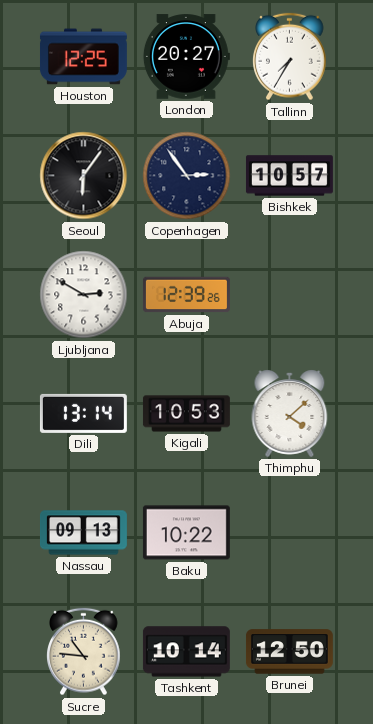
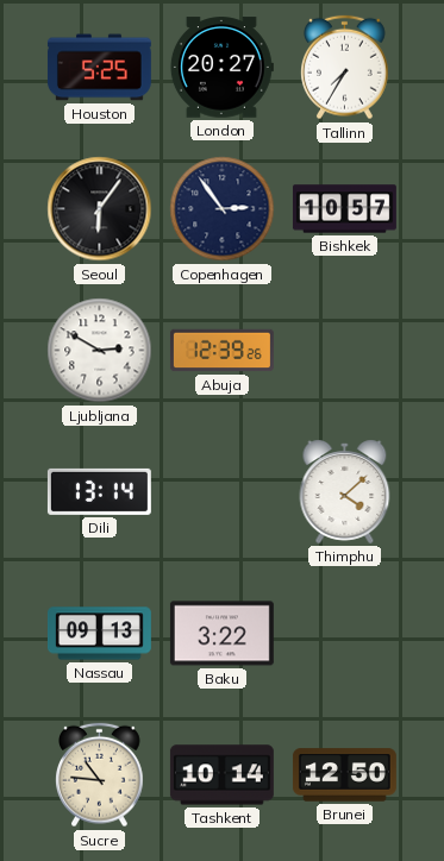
Houston: 12:25 -> 5:25
Kigali: 10:53 -> none
Baku: 10:22 -> 3:22
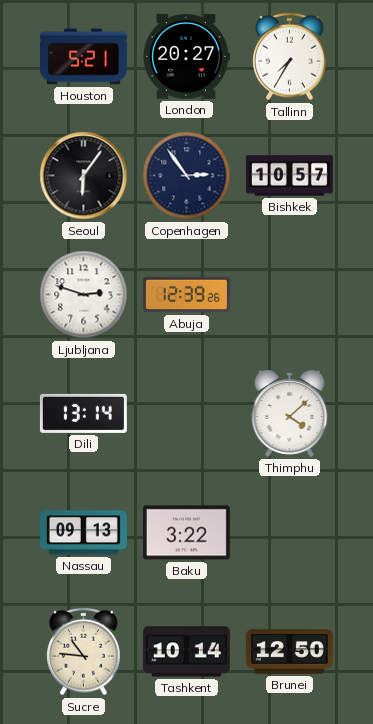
Houston: 5:25 -> 5:21
Ljubljana: 2:50 -> 2:48
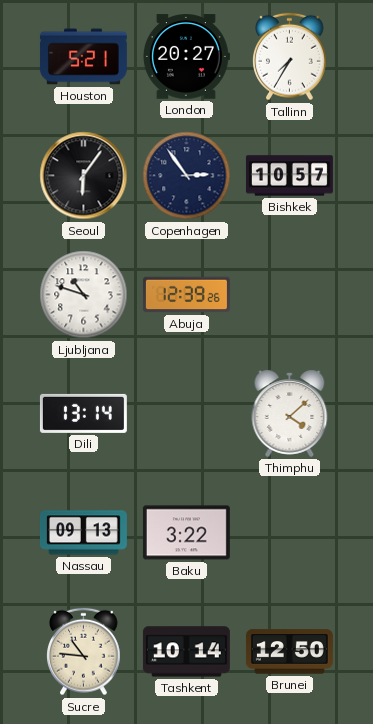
Ljubljana: 2:48 -> 10:48
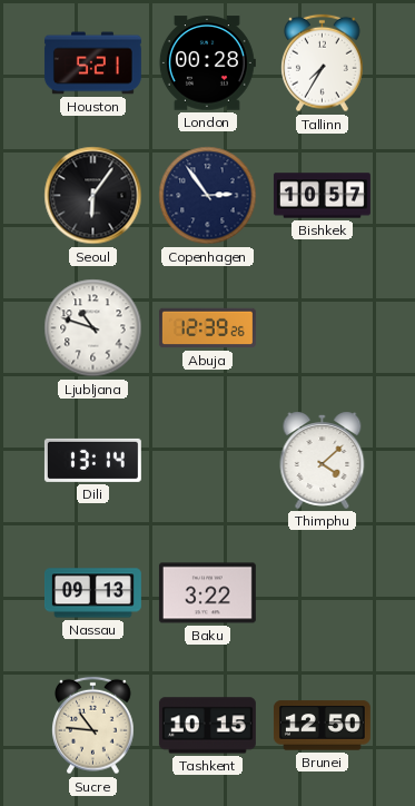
London: 20:27 -> 00:28
Tashkent: 10:14 -> 10:15
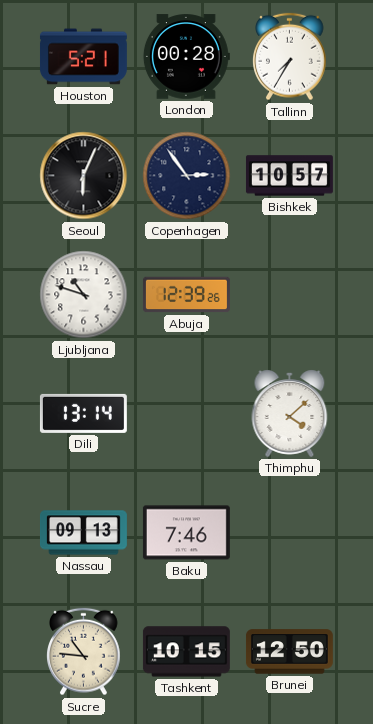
Seoul: 6:06 -> 6:04
Baku: 3:22 -> 7:46
